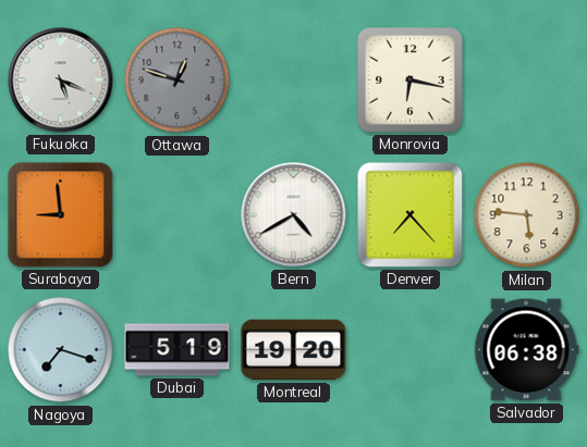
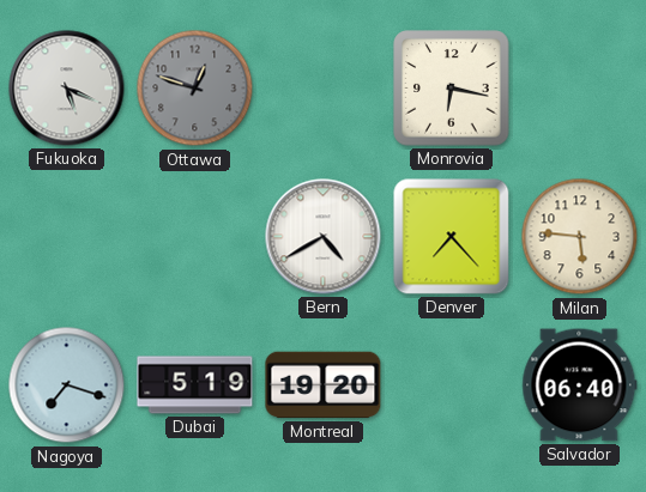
Surabaya: 8:59 -> none
Salvador: 06:38 -> 06:40
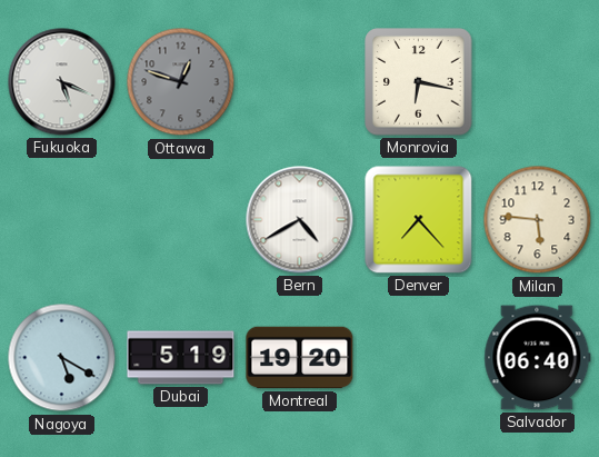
Nagoya: 7:18 -> 5:20
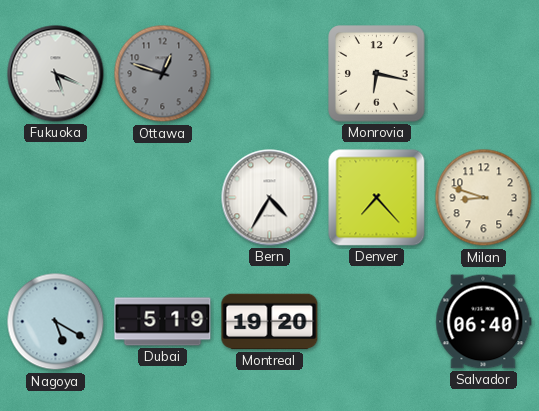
Bern: 4:40 -> 4:35
Milan: 5:46 -> 8:48
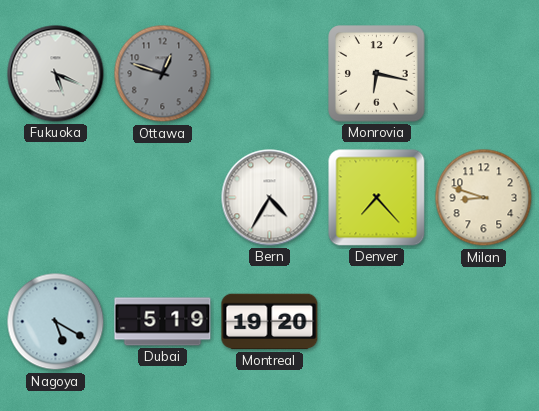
Salvador: 06:40 -> none
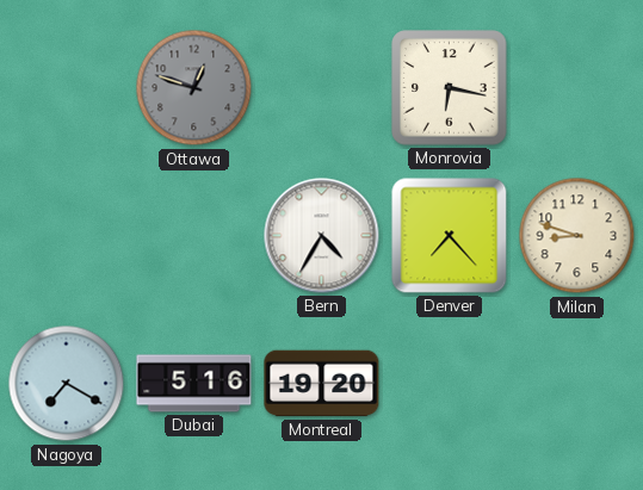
Fukuoka: 5:19 -> none
Nagoya: 5:20 -> 7:20
Dubai: 5:19 -> 5:16
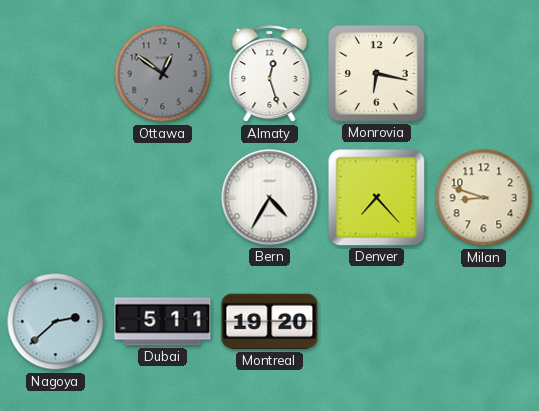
Ottawa: 12:48 -> 12:51
Almaty: none -> 12:27
Nagoya: 7:20 -> 2:38
Dubai: 5:16 -> 5:11
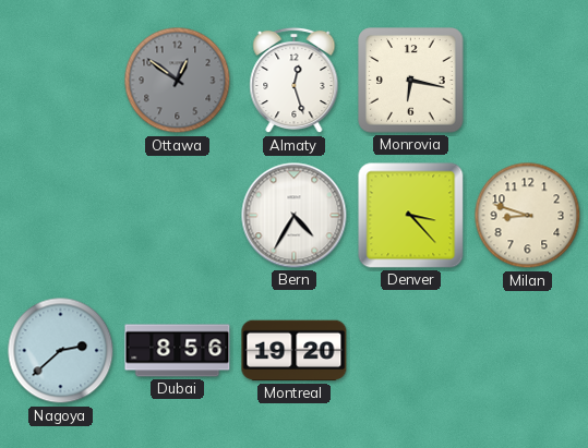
Denver: 7:23 -> 3:23
Dubai: 5:11 -> 8:56
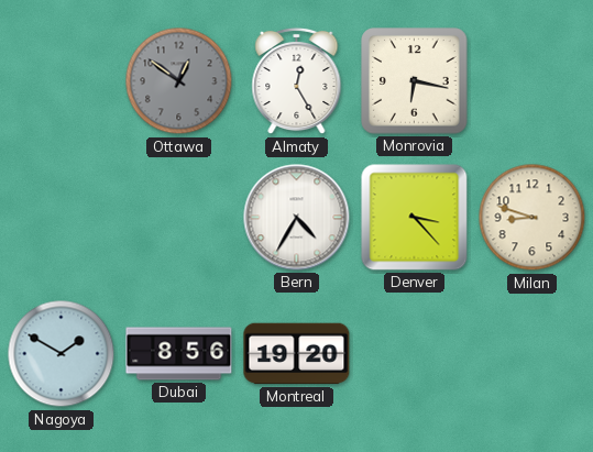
Almaty: 12:27 -> 12:25
Nagoya: 2:38 -> 1:50
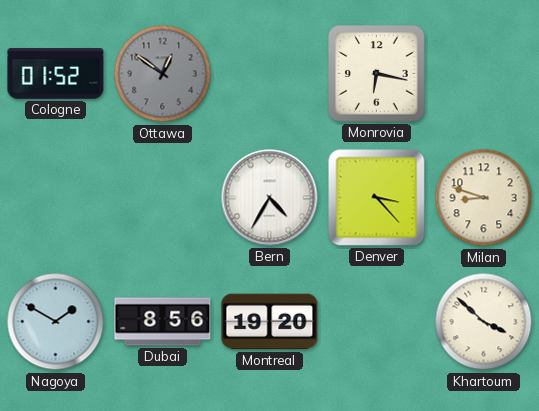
Cologne: none -> 01:52
Almaty: 12:25 -> none
Khartoum: none -> 3:52
